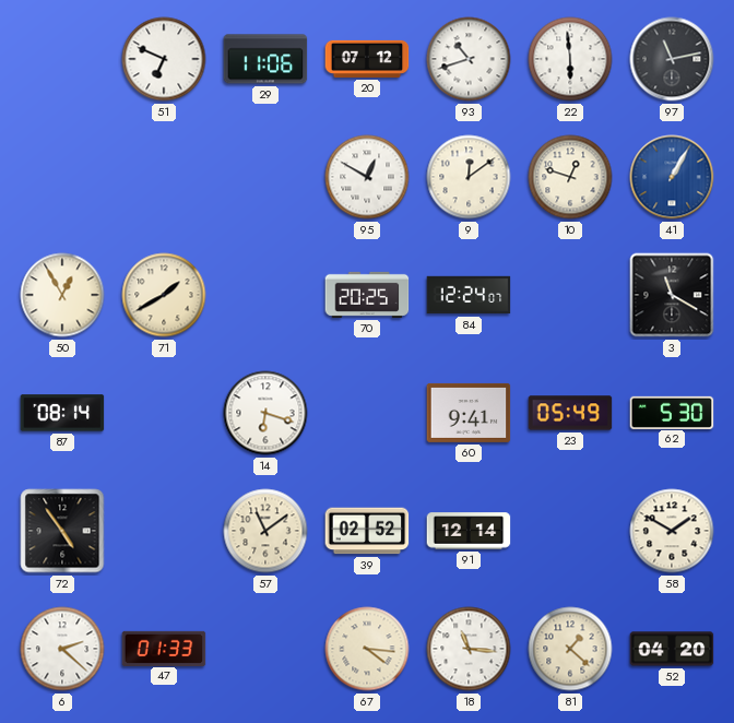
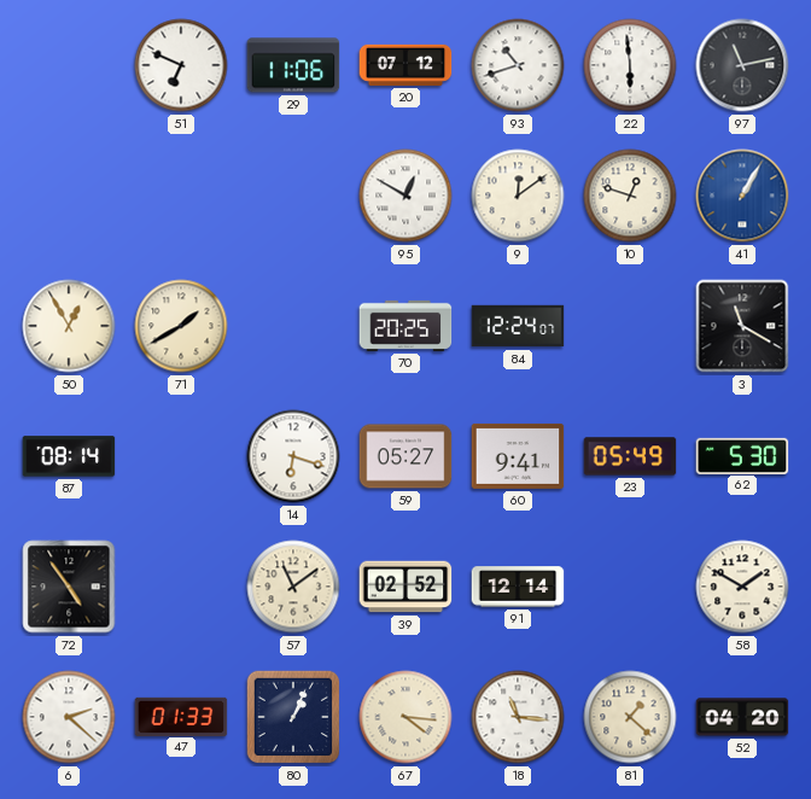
59: none -> 05:27
80: none -> 1:04
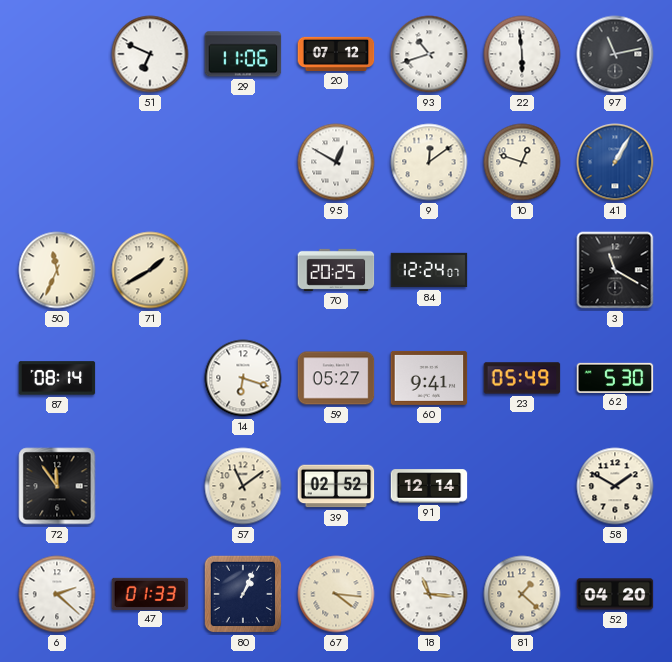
50: 12:55 -> 11:34
72: 4:54 -> 11:54
